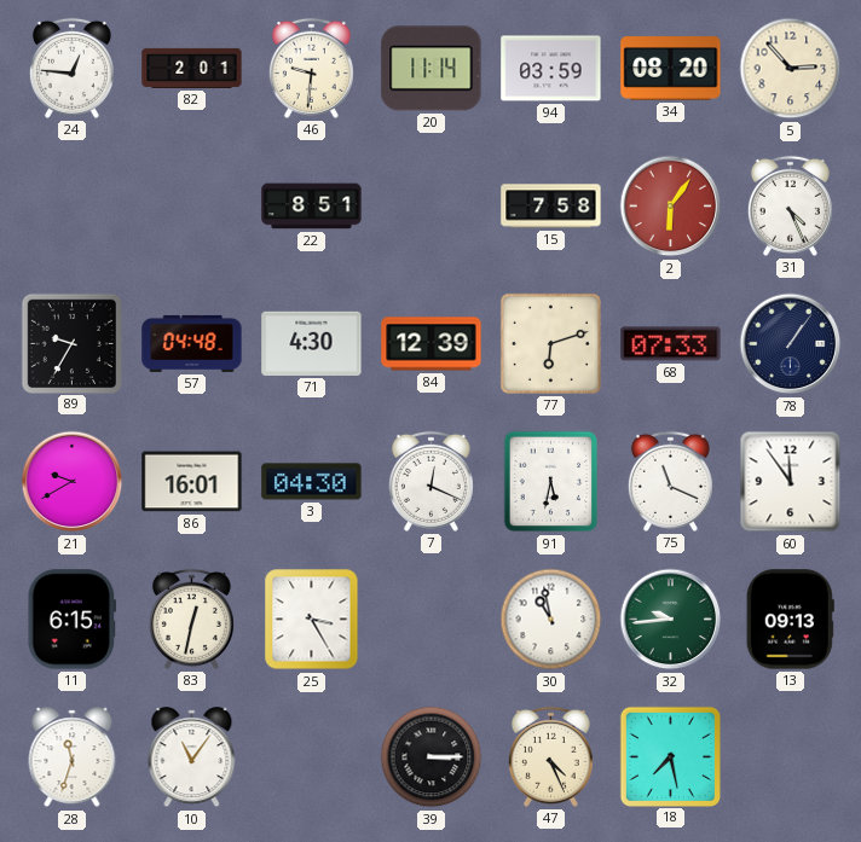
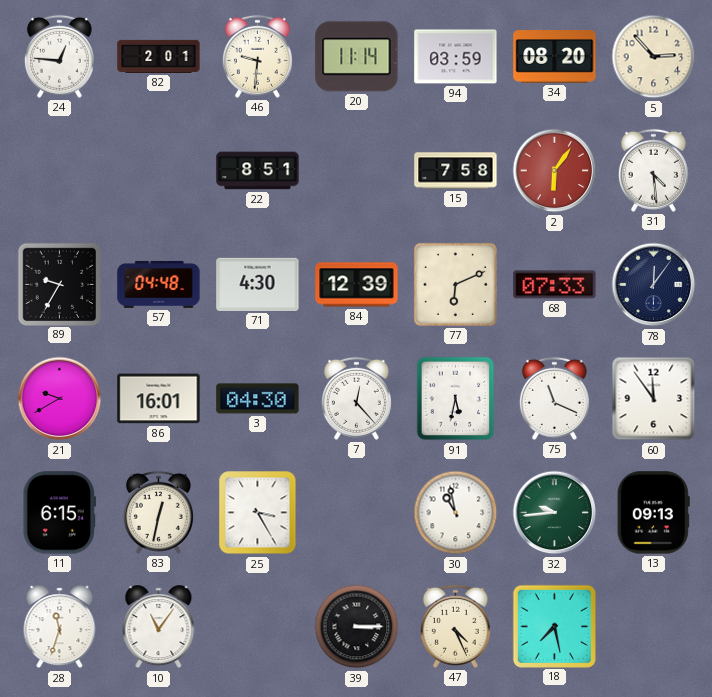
31: 4:26 -> 4:29
77: 6:12 -> 6:11
78: 1:06 -> 12:06
7: 12:19 -> 12:23
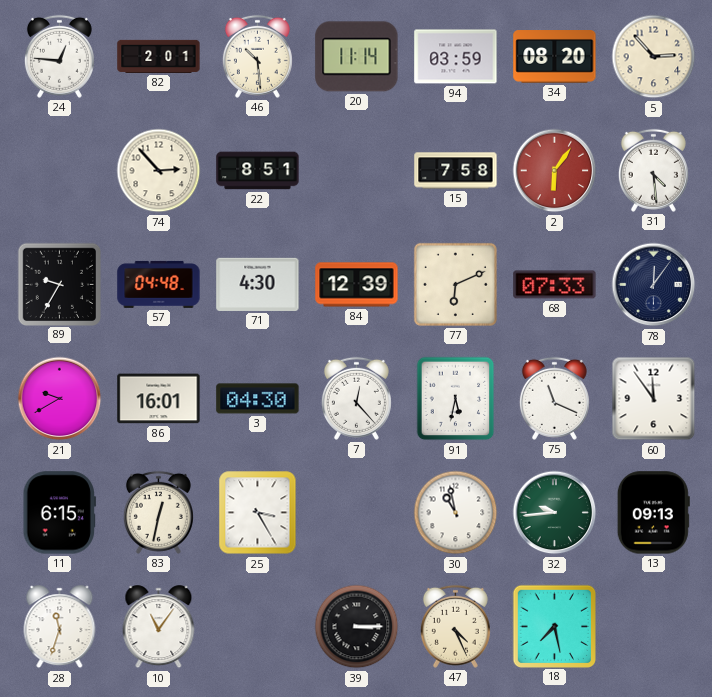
46: 9:31 -> 10:29
74: none -> 2:53
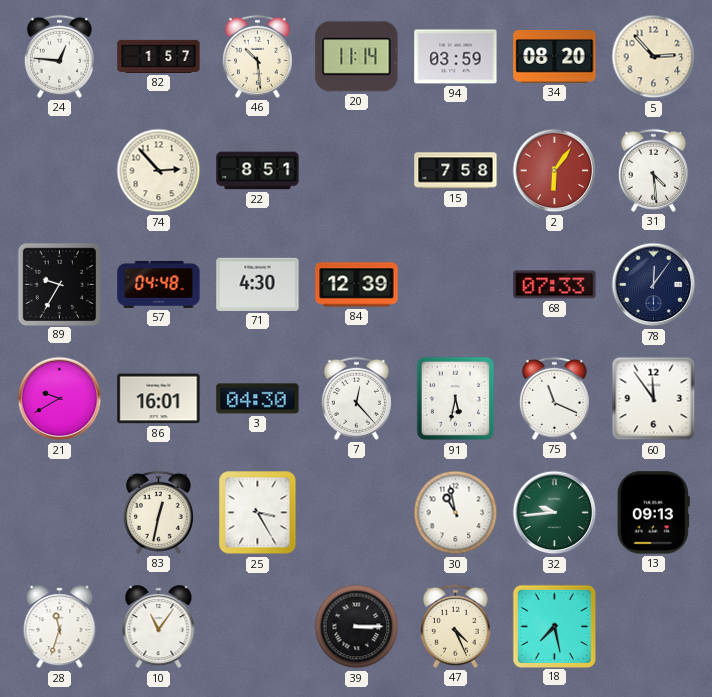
82: 2:01 -> 1:57
77: 6:11 -> none
11: 6:15 -> none
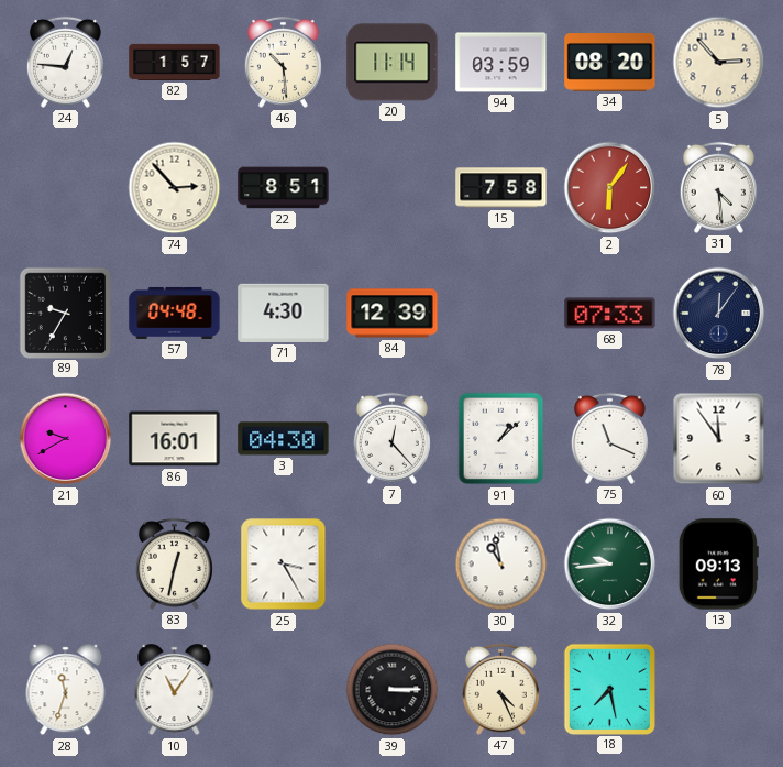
91: 5:32 -> 1:08
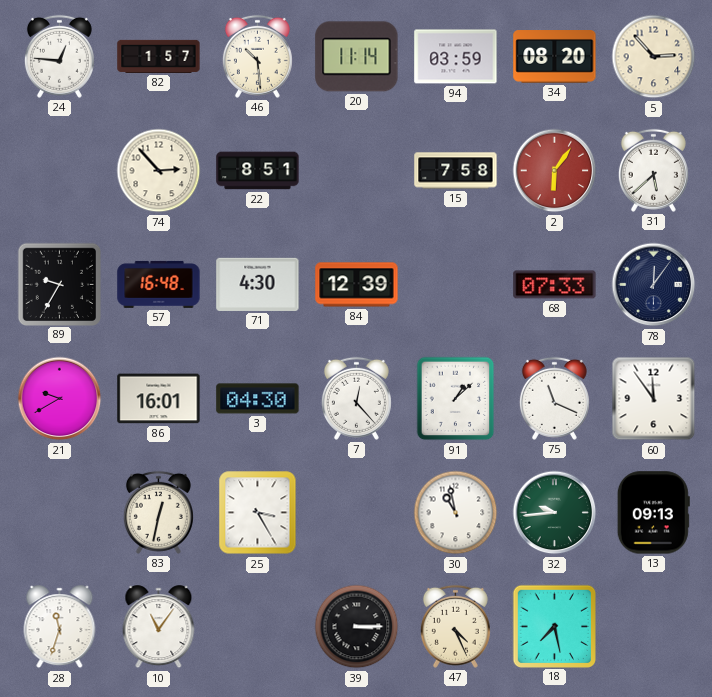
31: 4:29 -> 5:38
57: 04:48 -> 16:48
